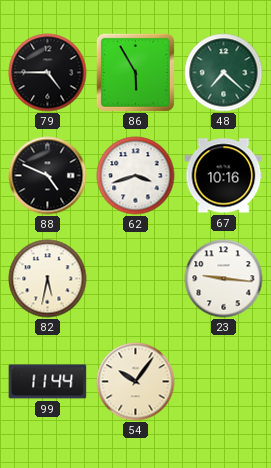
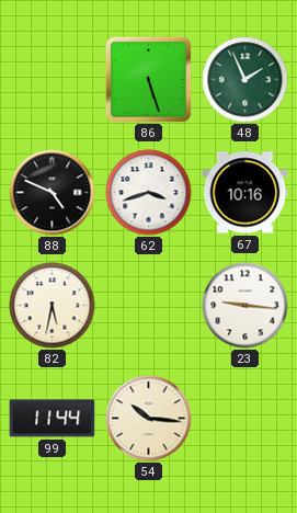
79: 4:45 -> none
86: 5:55 -> 5:27
48: 7:22 -> 1:56
54: 10:06 -> 10:16
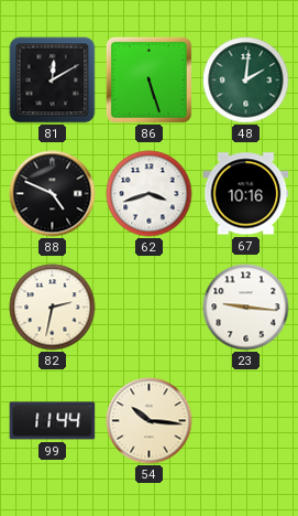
81: none -> 12:10
48: 1:56 -> 2:01
82: 5:32 -> 2:32
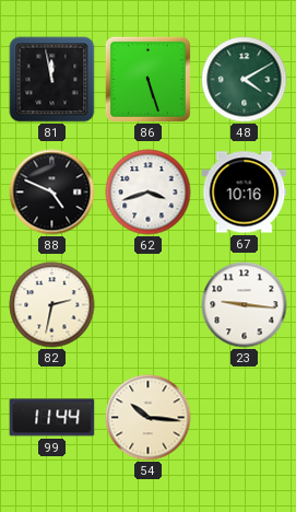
81: 12:10 -> 11:58
48: 2:01 -> 4:10
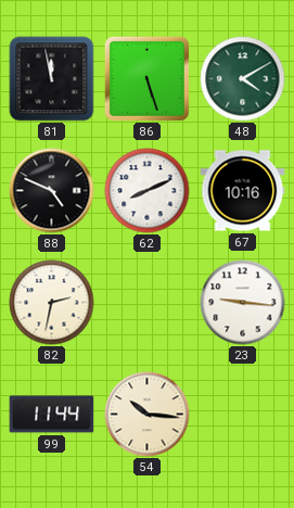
62: 3:42 -> 8:11
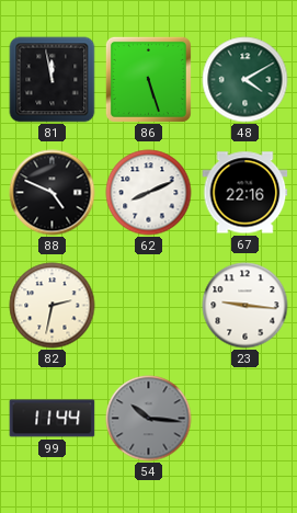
67: 10:16 -> 22:16
54 dial: cream -> grey
